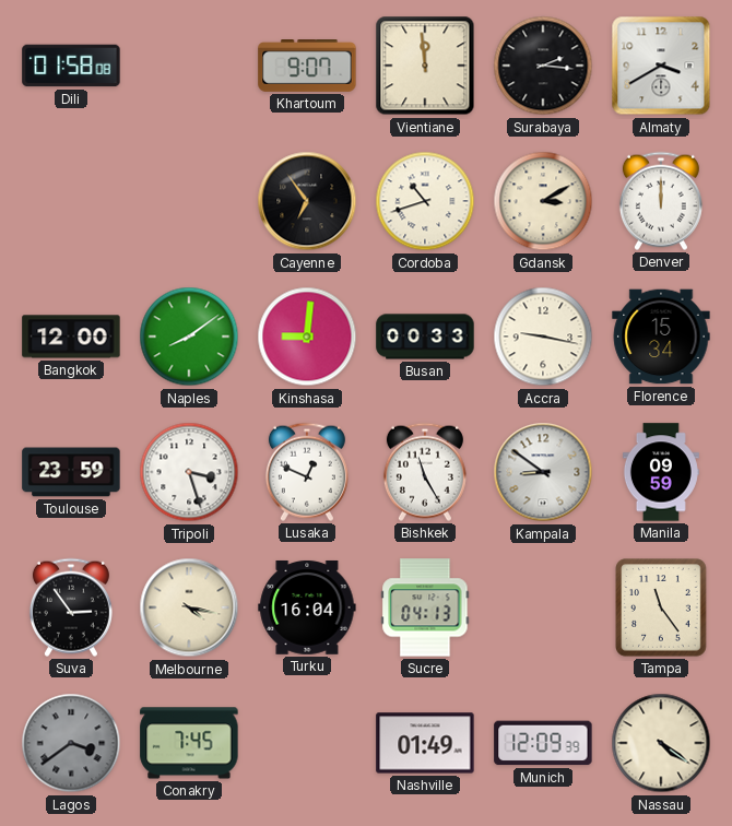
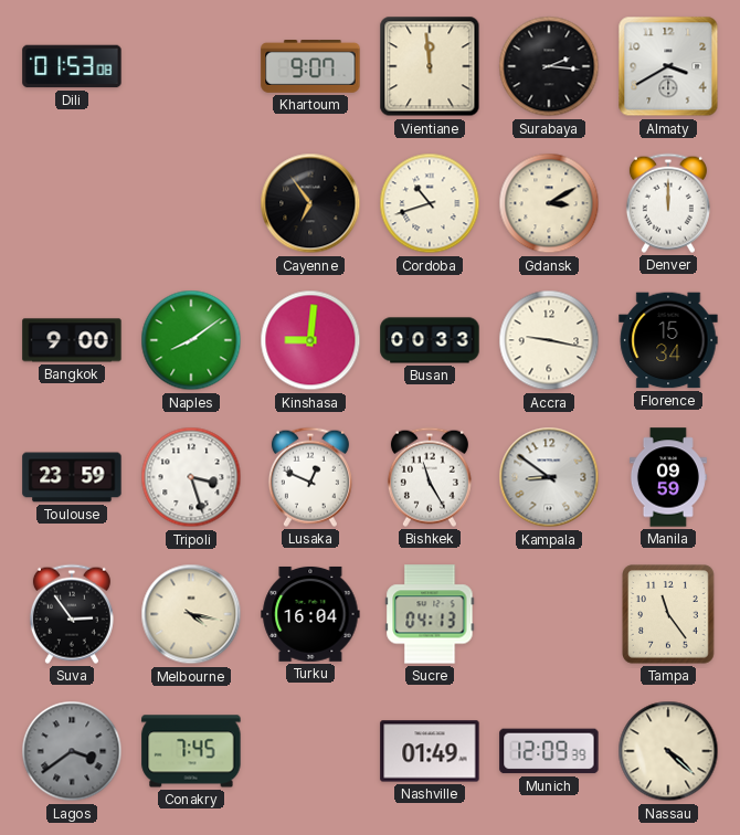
Dili: 01:58 -> 01:53
Bangkok: 12:00 -> 9:00
Nassau: 4:21 -> 4:22
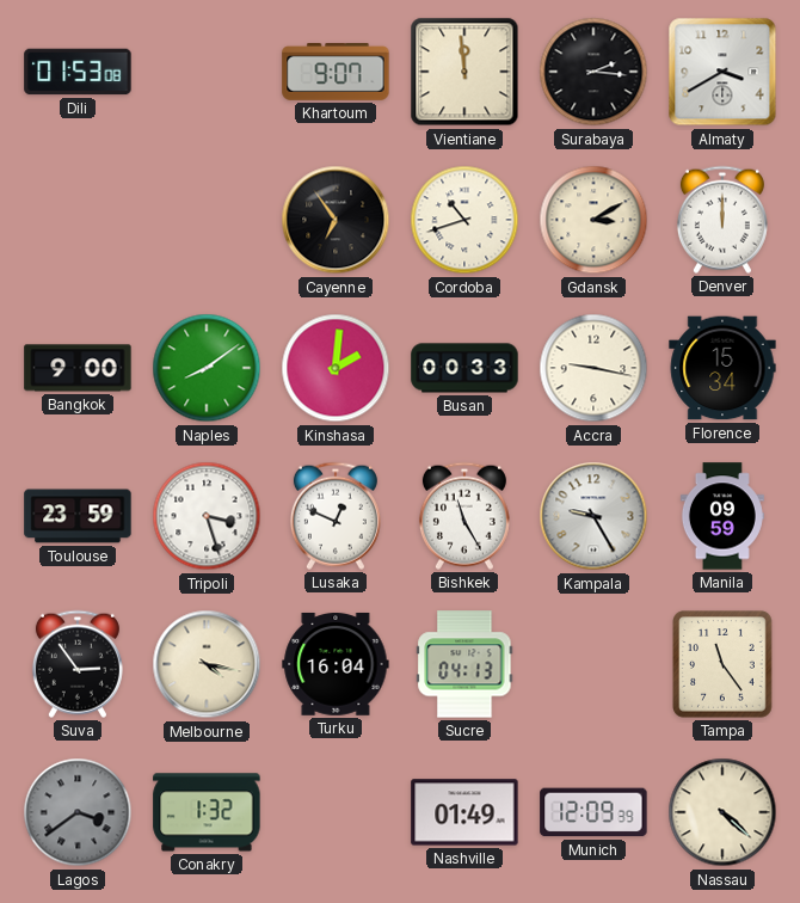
Kinshasa: 9:01 -> 2:01
Kampala: 8:51 -> 9:25
Conakry: 7:45 -> 1:32
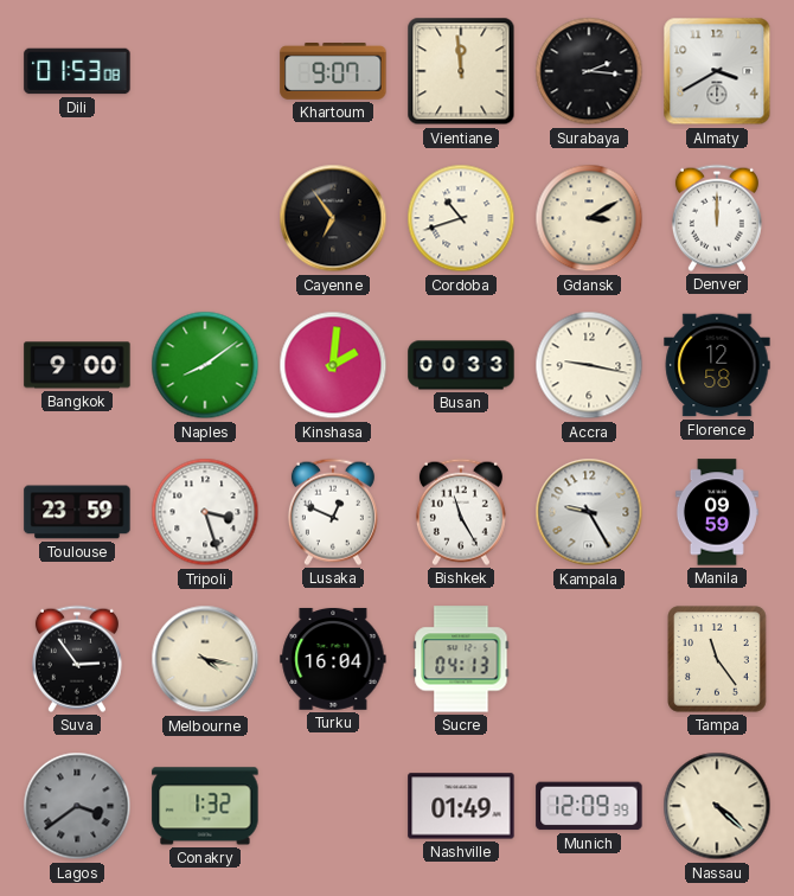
Florence: 15:34 -> 12:58
